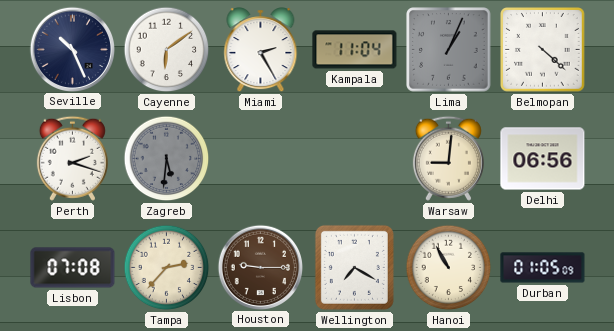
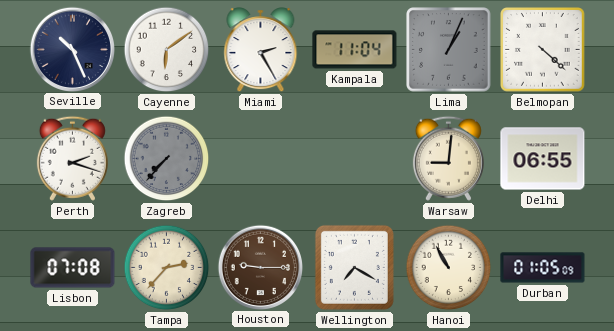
Zagreb: 5:31 -> 7:37
Delhi: 06:56 -> 06:55
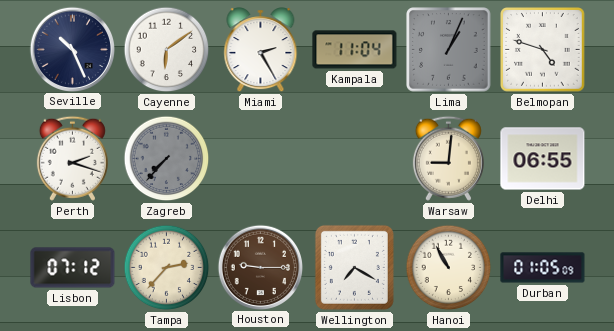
Belmopan: 4:22 -> 4:48
Lisbon: 07:08 -> 07:12
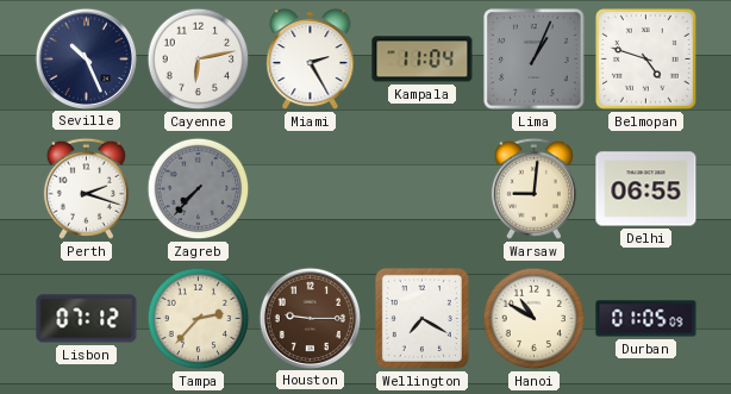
Cayenne: 6:09 -> 6:13
Hanoi: 10:55 -> 10:50
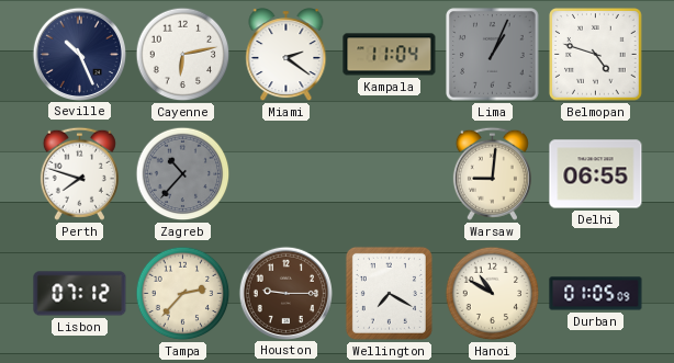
Miami: 2:25 -> 2:21
Perth: 2:18 -> 7:48
Zagreb: 7:37 -> 10:37
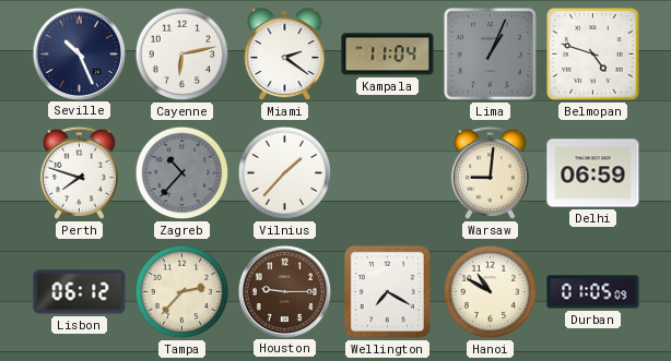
Vilnius: none -> 1:37
Delhi: 06:55 -> 06:59
Lisbon: 07:12 -> 06:12
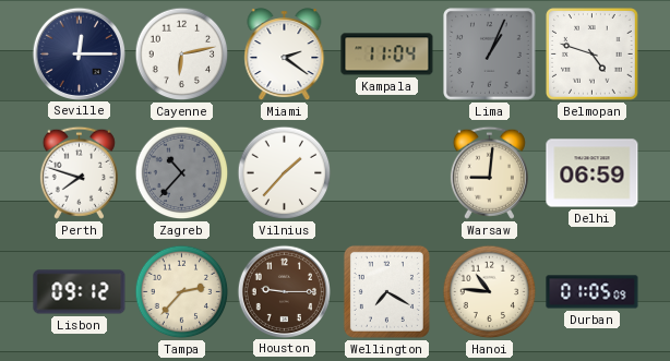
Seville: 10:26 -> 12:15
Lisbon: 06:12 -> 09:12
Hanoi: 10:50 -> 10:46
